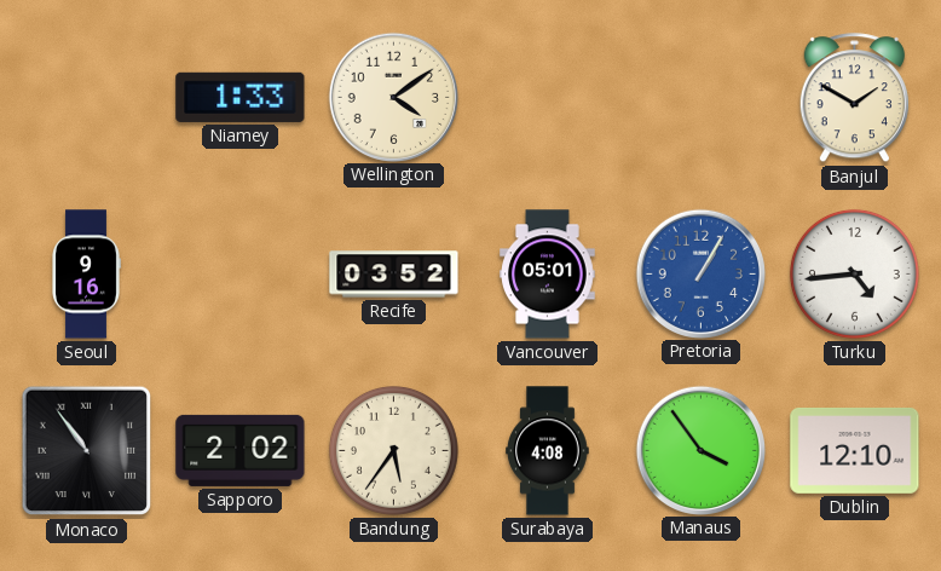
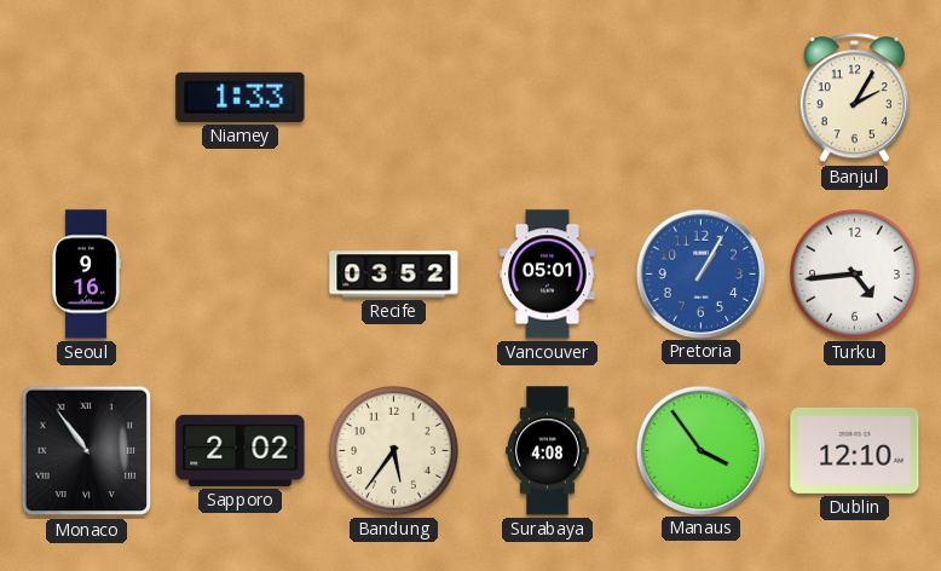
Wellington: 4:09 -> none
Banjul: 1:50 -> 2:05
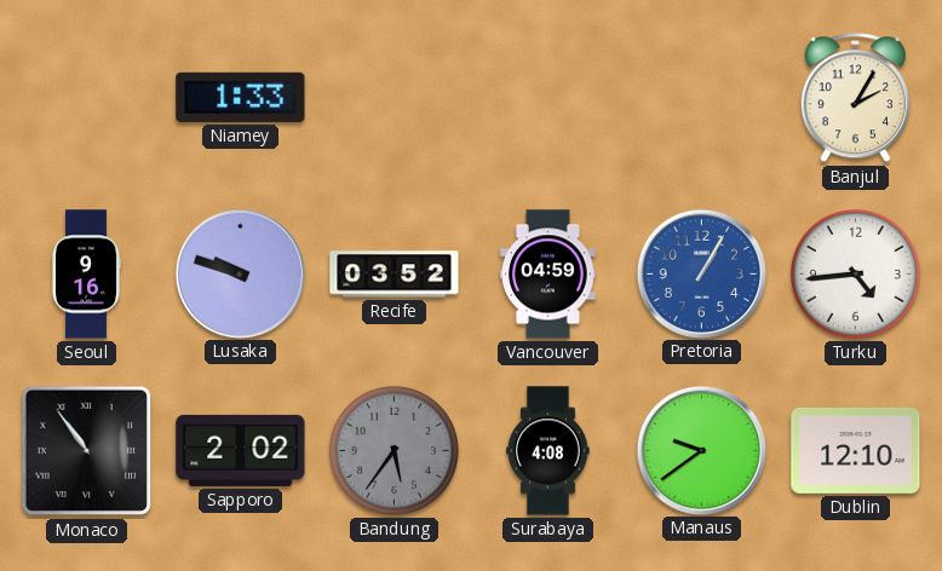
Lusaka: none -> 9:48
Vancouver: 05:01 -> 04:59
Bandung dial: cream -> grey
Manaus: 3:54 -> 9:39
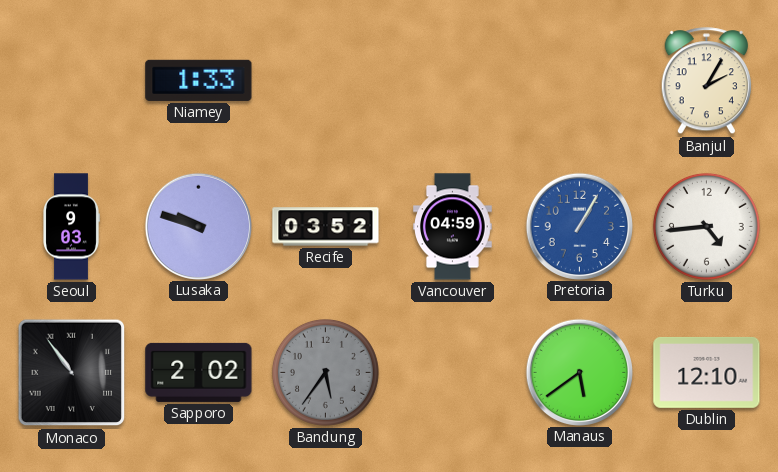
Seoul: 9:16 -> 9:03
Surabaya: 4:08 -> none
Manaus: 9:39 -> 5:39
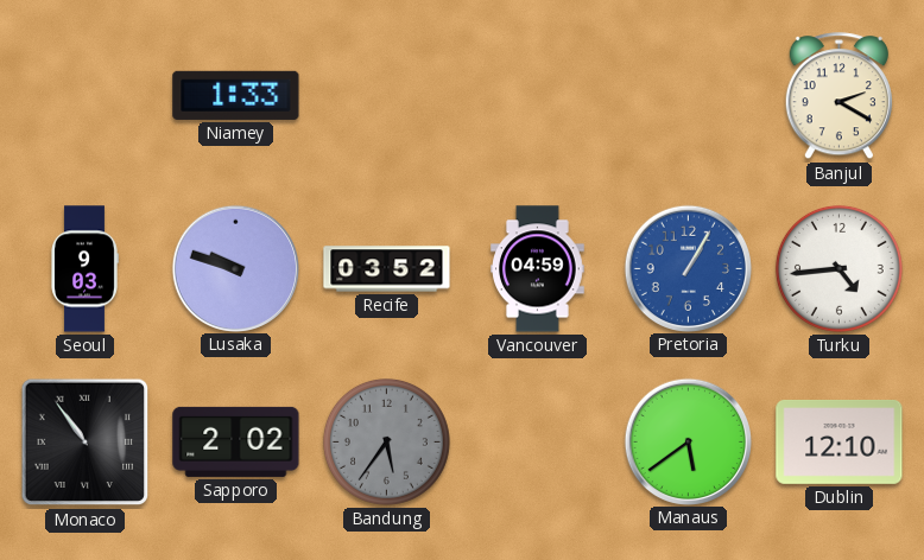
Banjul: 2:05 -> 2:20
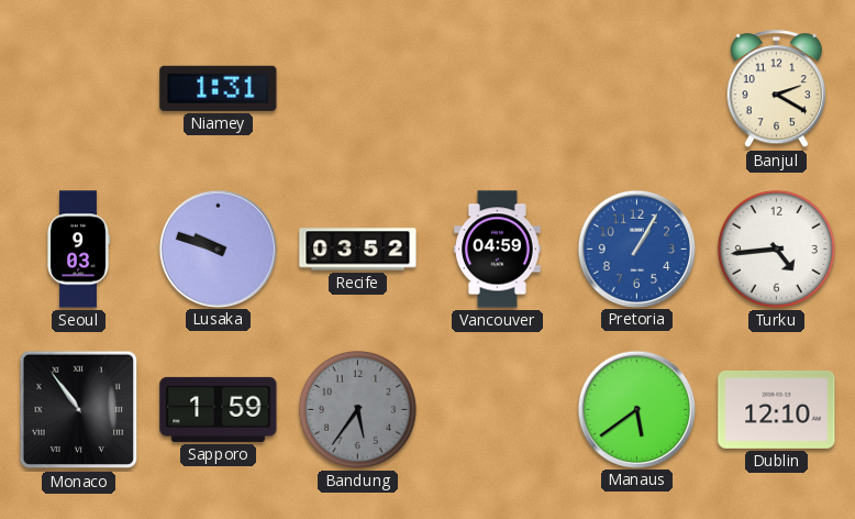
Niamey: 1:33 -> 1:31
Sapporo: 2:02 -> 1:59
